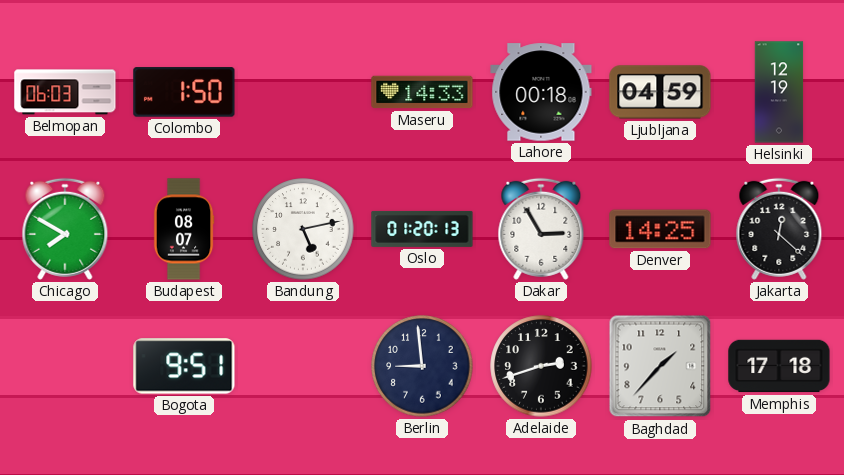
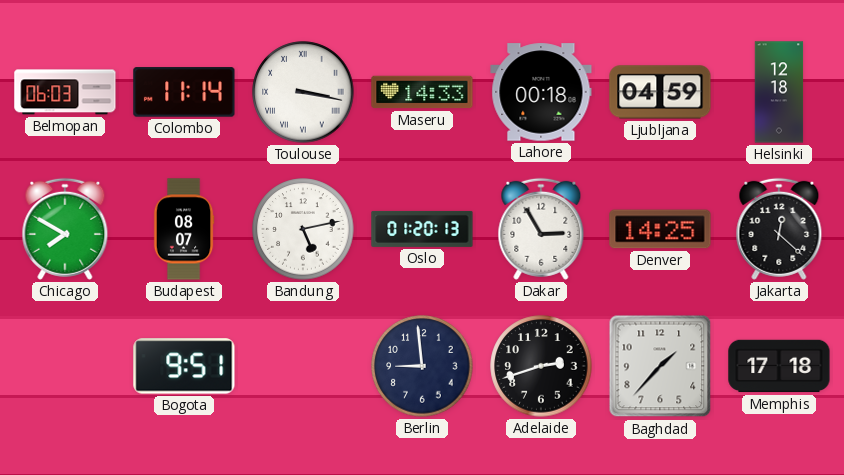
Colombo: 1:50 -> 11:14
Toulouse: none -> 3:17
Helsinki: 12:19 -> 12:18
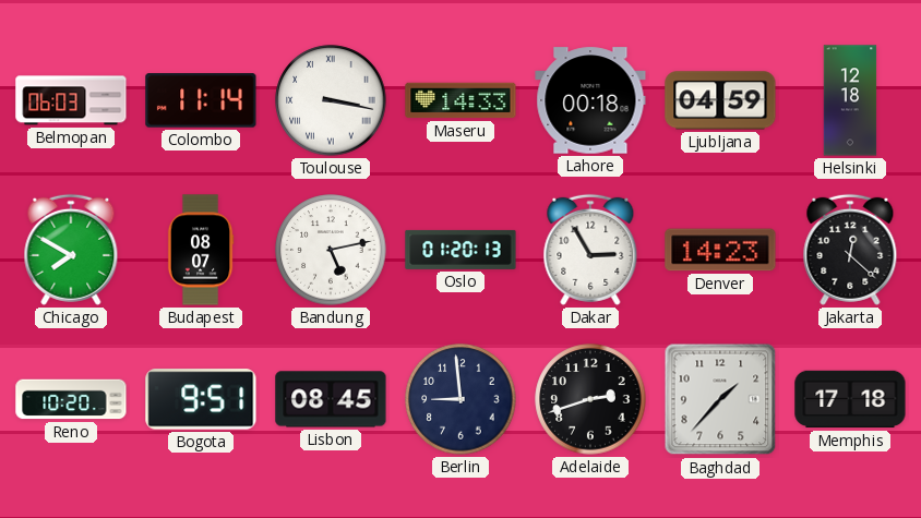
Denver: 14:25 -> 14:23
Reno: none -> 10:20
Lisbon: none -> 08:45
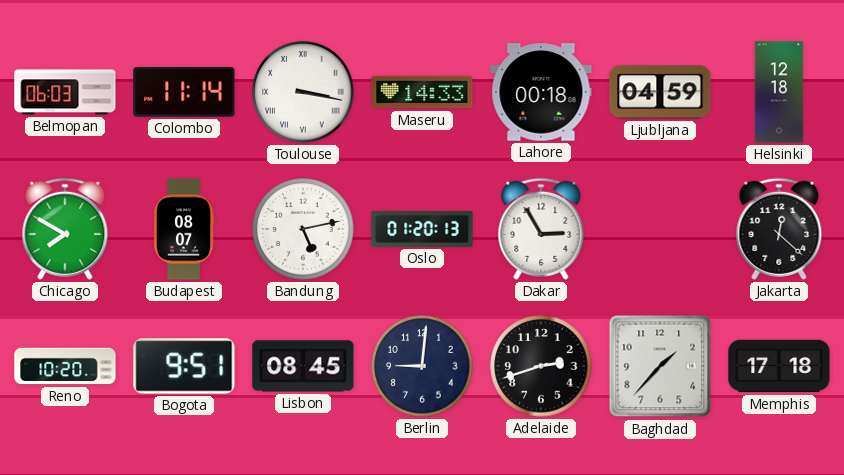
Denver: 14:23 -> none
Berlin: 8:59 -> 9:01
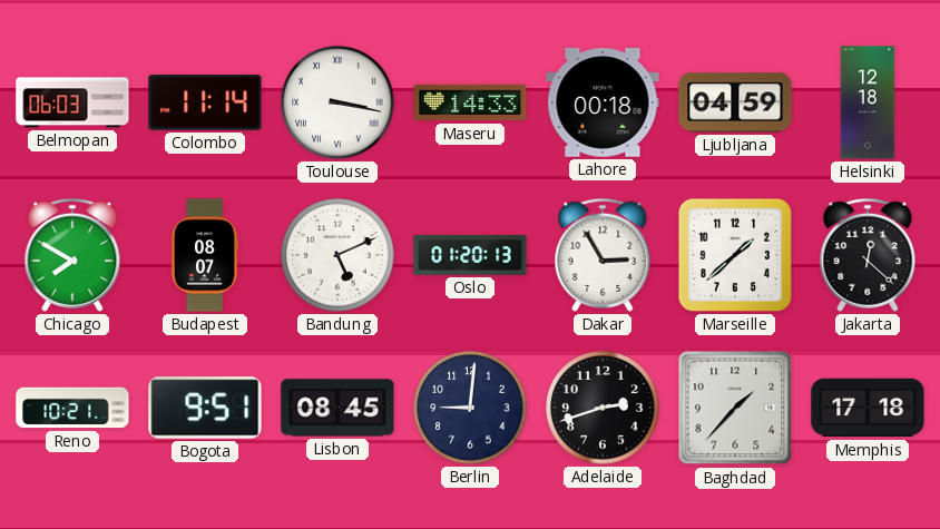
Bandung: 5:13 -> 5:11
Marseille: none -> 1:38
Reno: 10:20 -> 10:21
